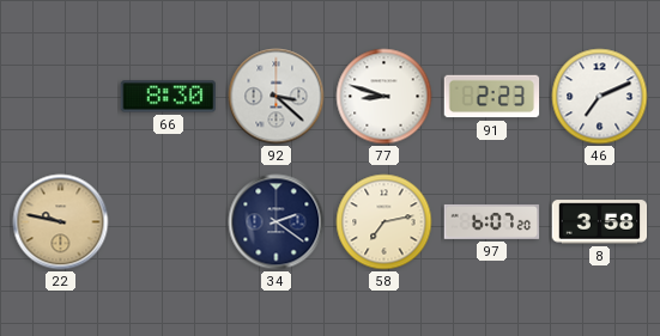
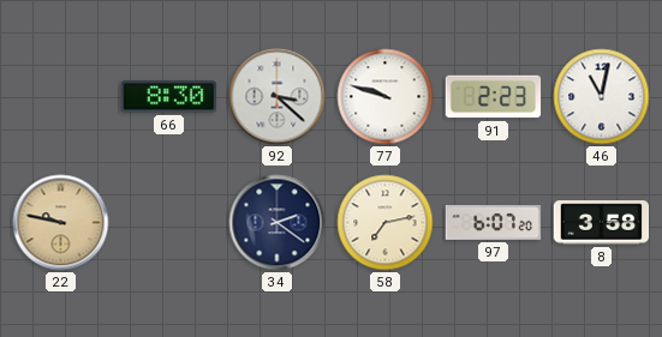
77: 8:48 -> 9:48
46: 7:11 -> 11:02
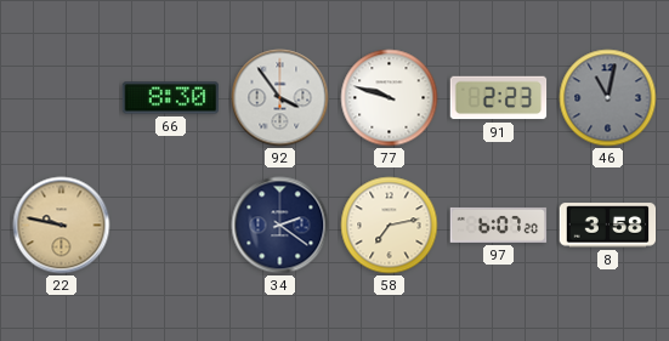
92: 3:22 -> 3:54
46 dial: white -> grey
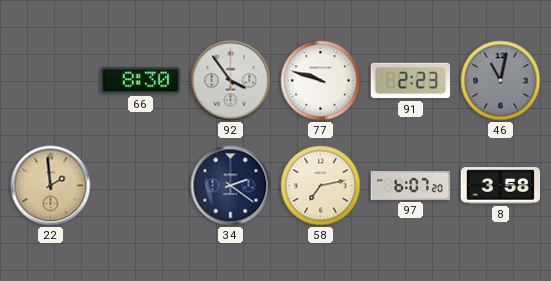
22: 9:47 -> 1:59
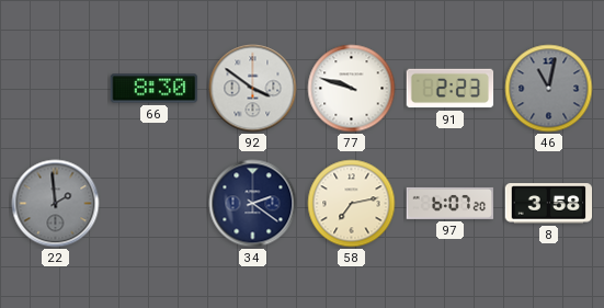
92: 3:54 -> 3:51
22 dial: champagne -> grey
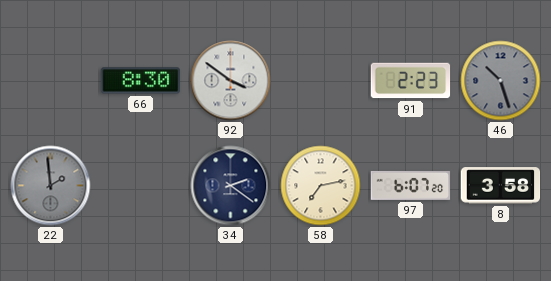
77: 9:48 -> none
46: 11:02 -> 10:27
